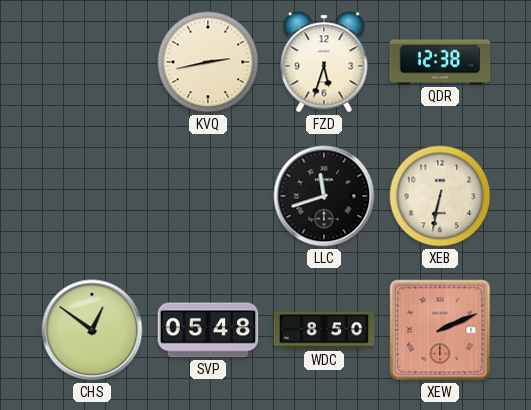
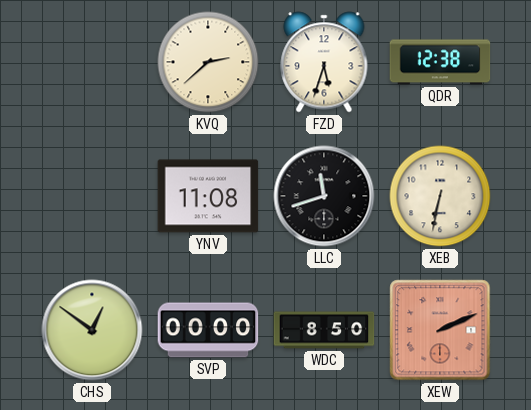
KVQ: 2:43 -> 2:38
YNV: none -> 11:08
SVP: 05:48 -> 00:00
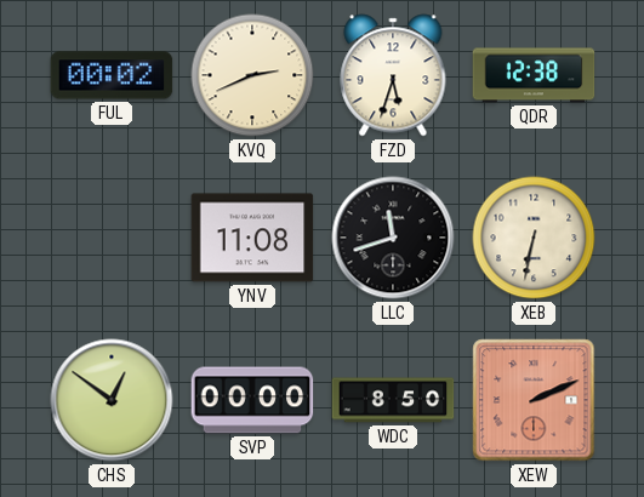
FUL: none -> 00:02
KVQ: 2:38 -> 2:41
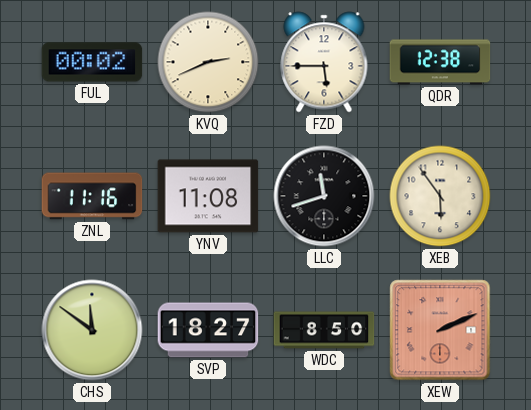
FZD: 5:33 -> 5:45
ZNL: none -> 11:16
XEB: 6:32 -> 5:54
CHS: 12:51 -> 11:51
SVP: 00:00 -> 18:27
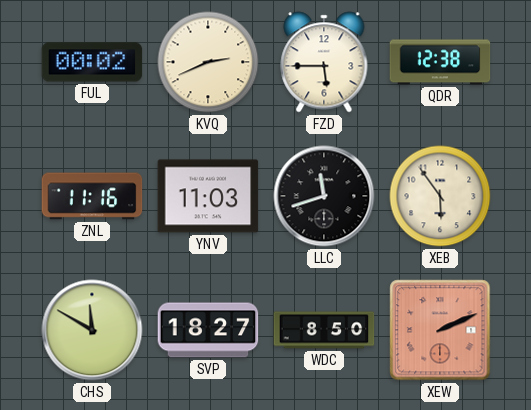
YNV: 11:08 -> 11:03
CHS: 11:51 -> 11:50
